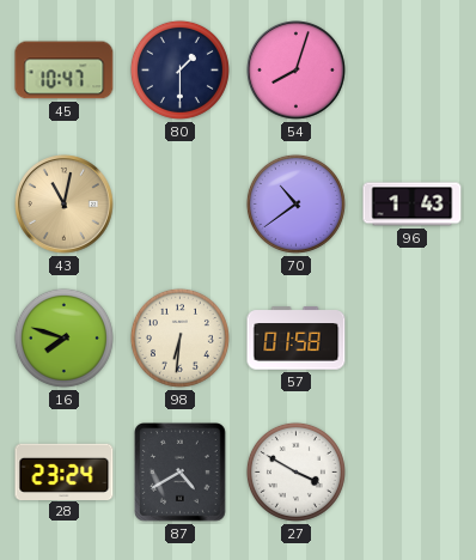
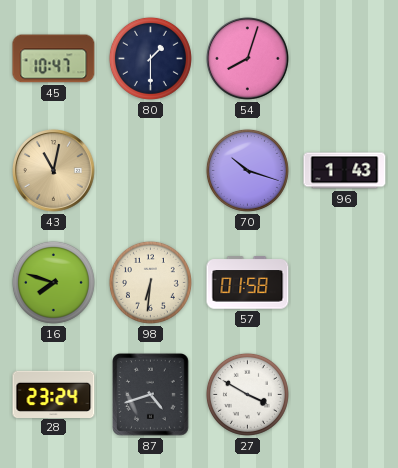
70: 10:39 -> 10:18
87: 4:40 -> 4:42
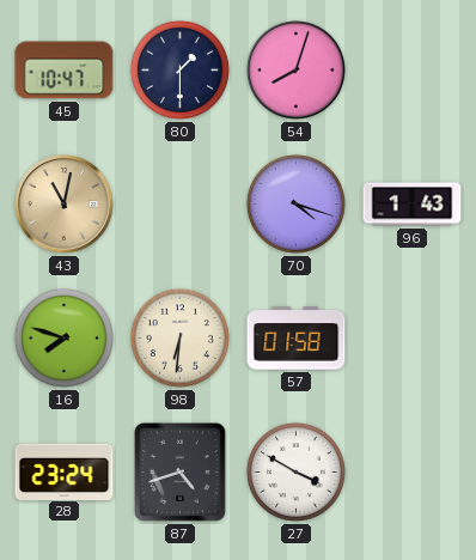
70: 10:18 -> 4:18
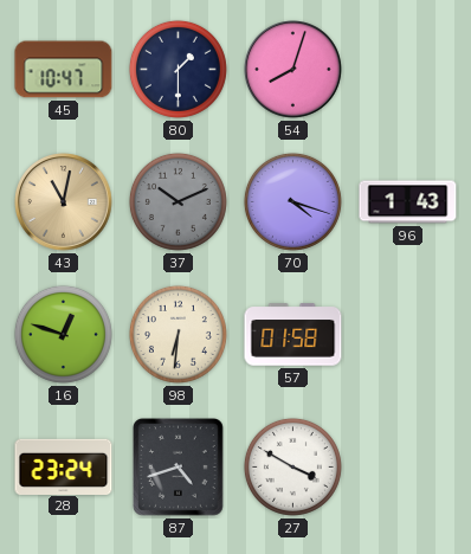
37: none -> 10:11
16: 7:48 -> 12:48
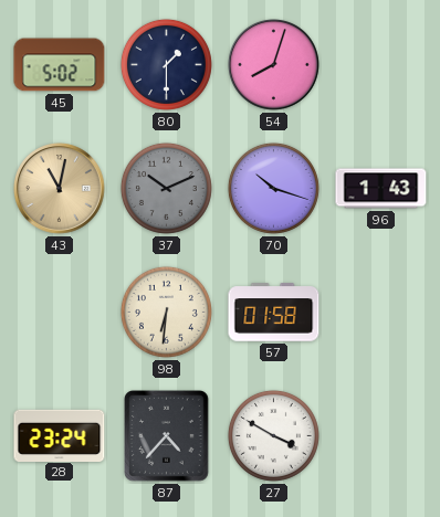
45: 10:47 -> 5:02
70: 4:18 -> 10:18
16: 12:48 -> none
87: 4:42 -> 4:37
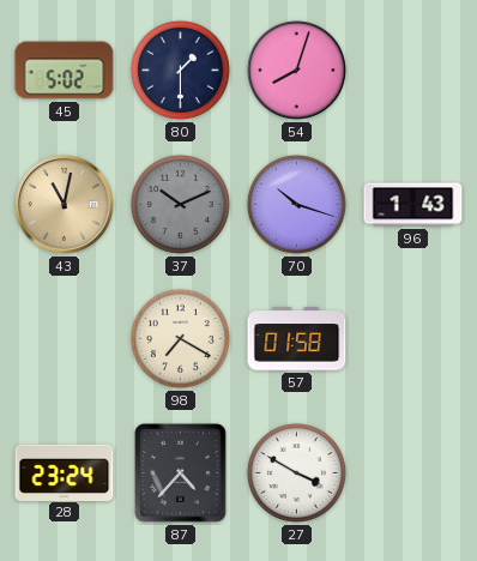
98: 6:31 -> 7:20
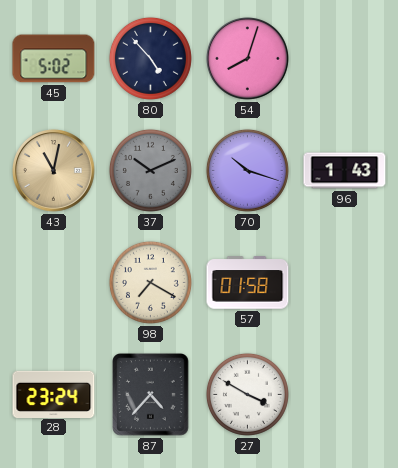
80: 1:30 -> 4:53
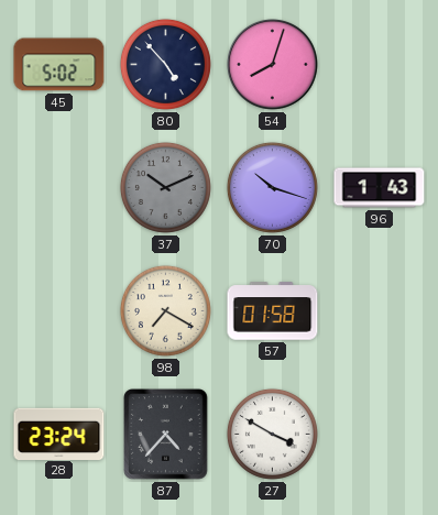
43: 11:02 -> none
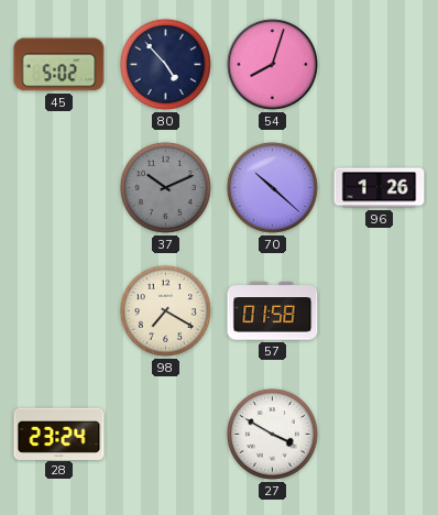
70: 10:18 -> 10:22
96: 1:43 -> 1:26
87: 4:37 -> none
